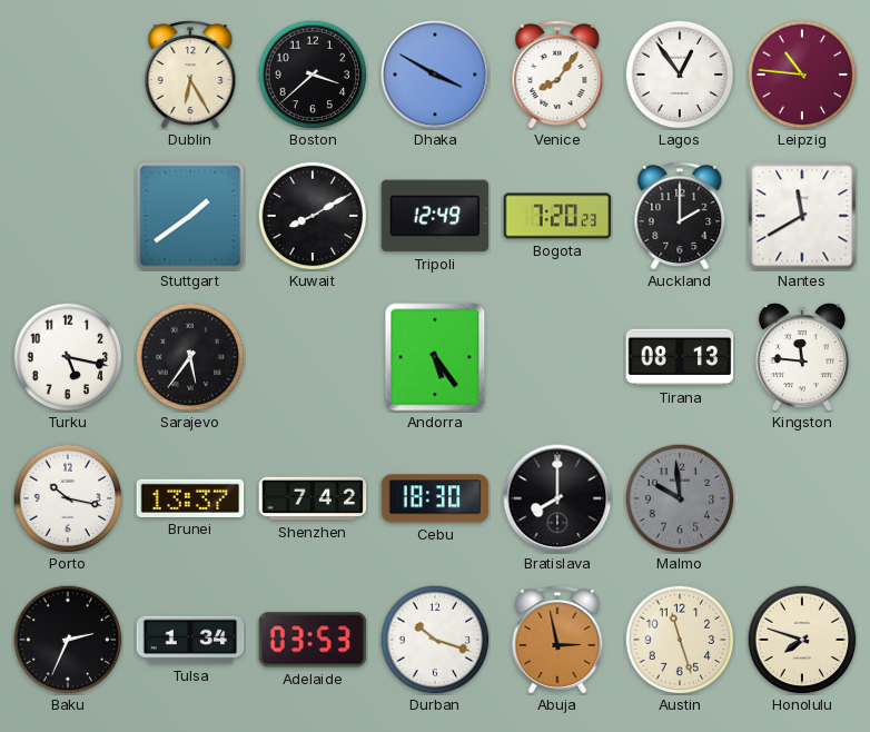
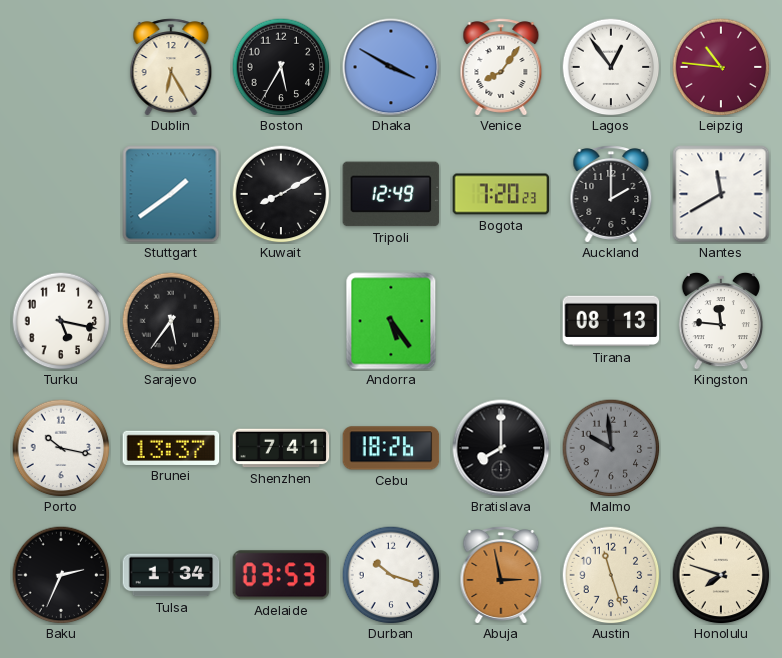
Boston: 3:38 -> 5:35
Shenzhen: 7:42 -> 7:41
Cebu: 18:30 -> 18:26
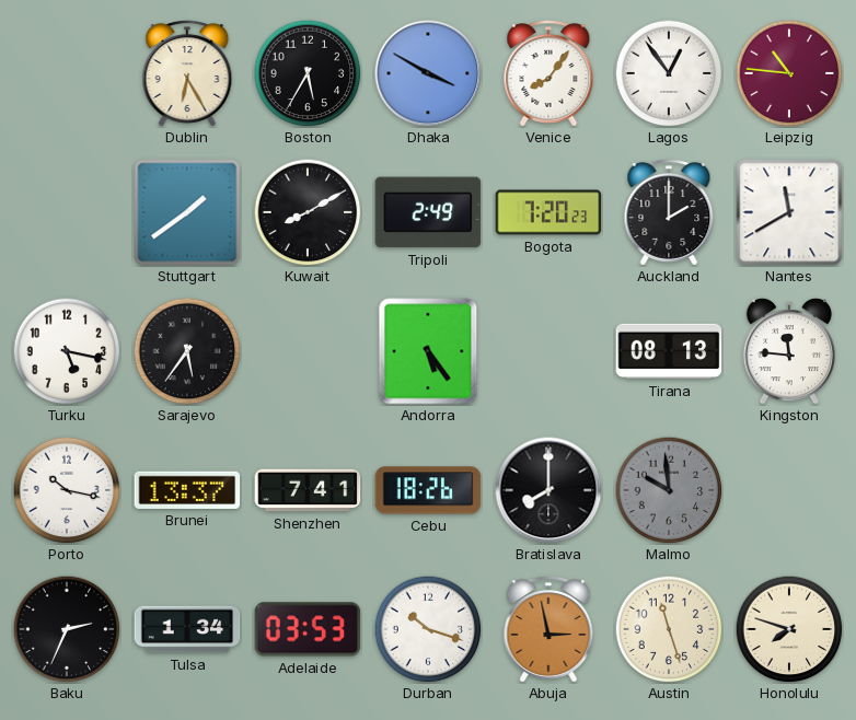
Tripoli: 12:49 -> 2:49
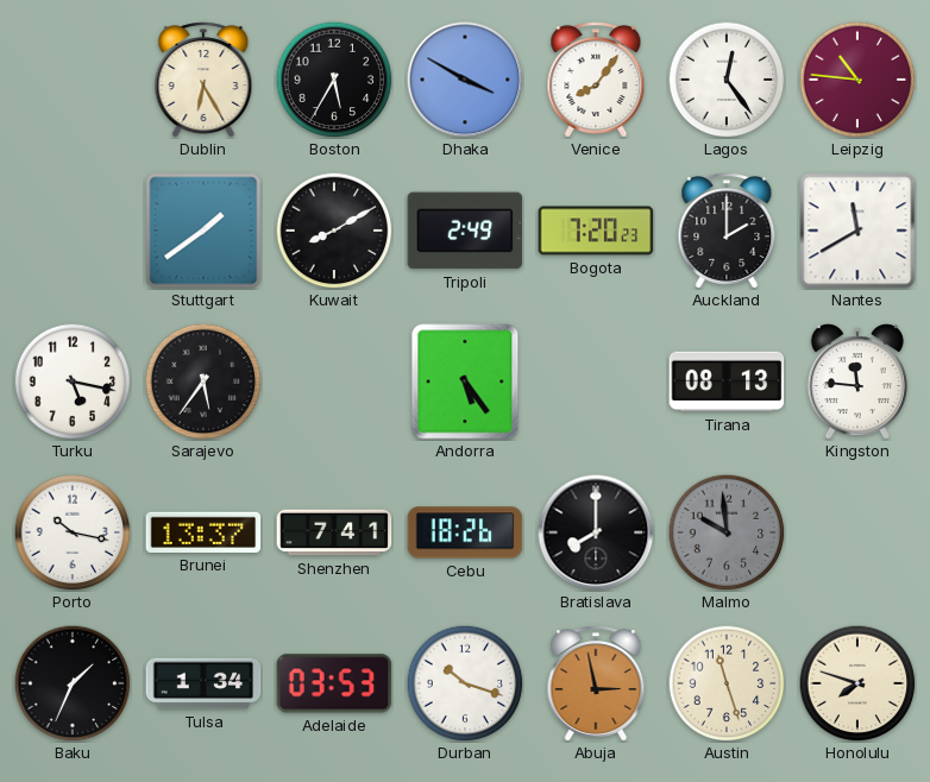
Lagos: 12:54 -> 12:24
Baku: 2:34 -> 1:34
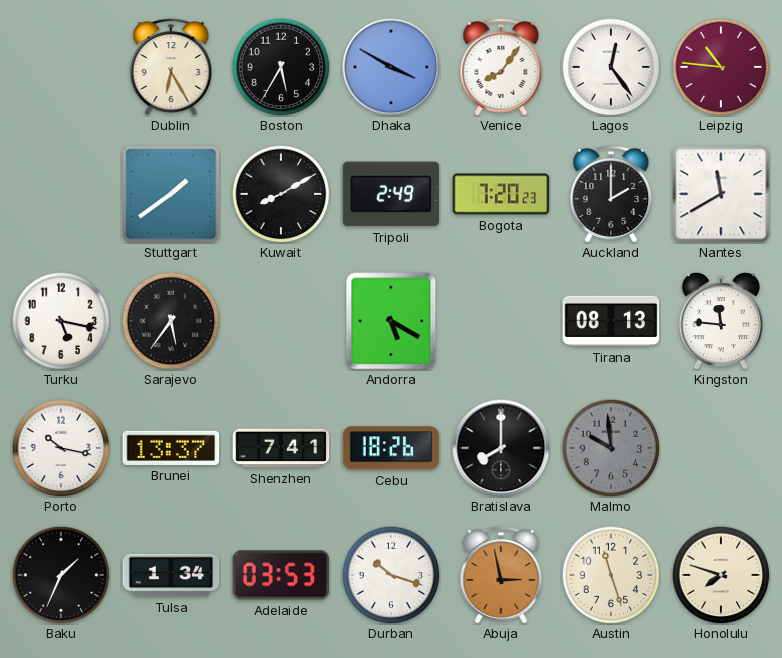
Andorra: 5:24 -> 5:20
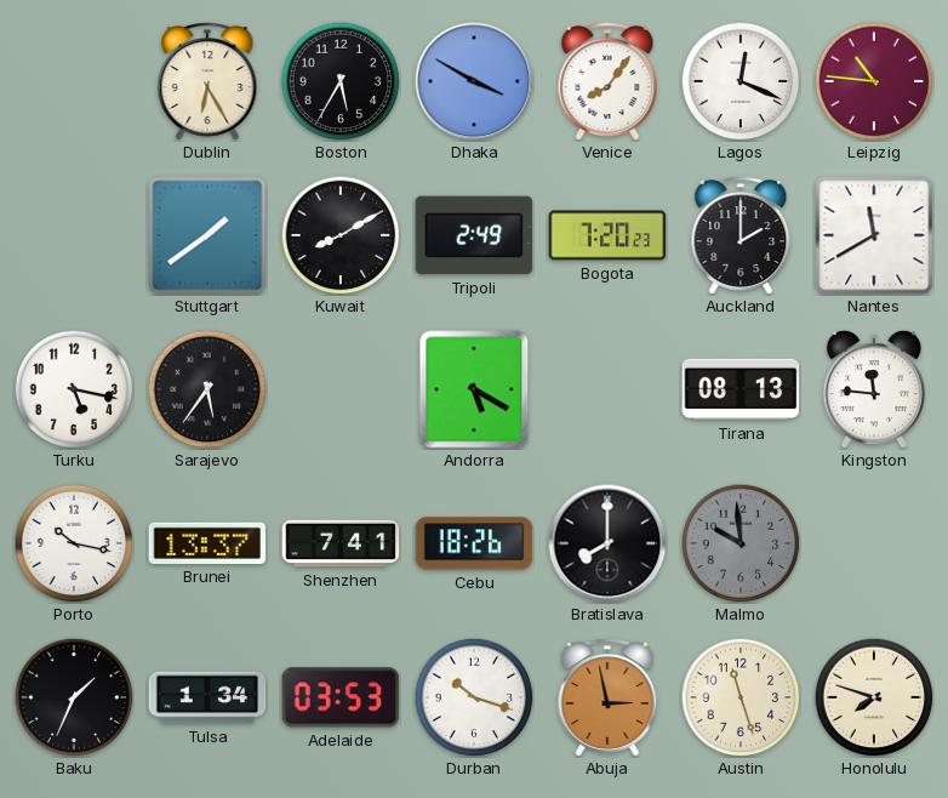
Lagos: 12:24 -> 12:19
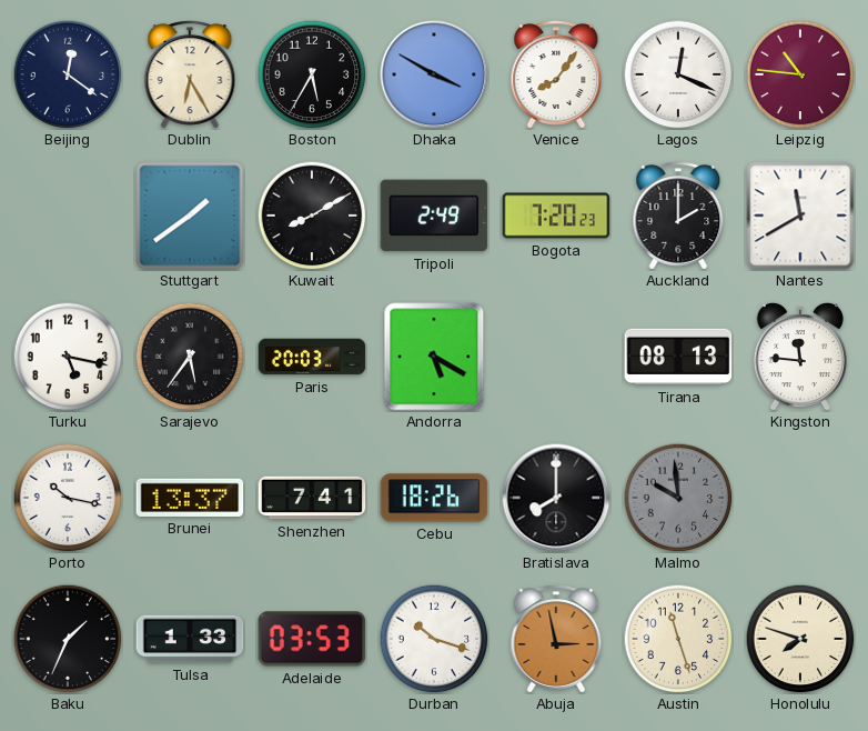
Beijing: none -> 12:21
Paris: none -> 20:03
Tulsa: 1:34 -> 1:33
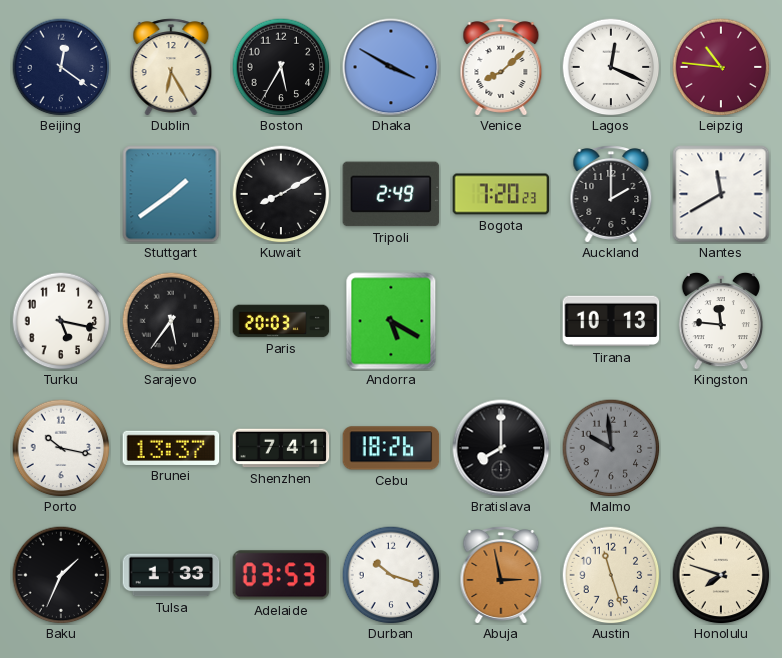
Venice: 8:06 -> 8:08
Tirana: 08:13 -> 10:13
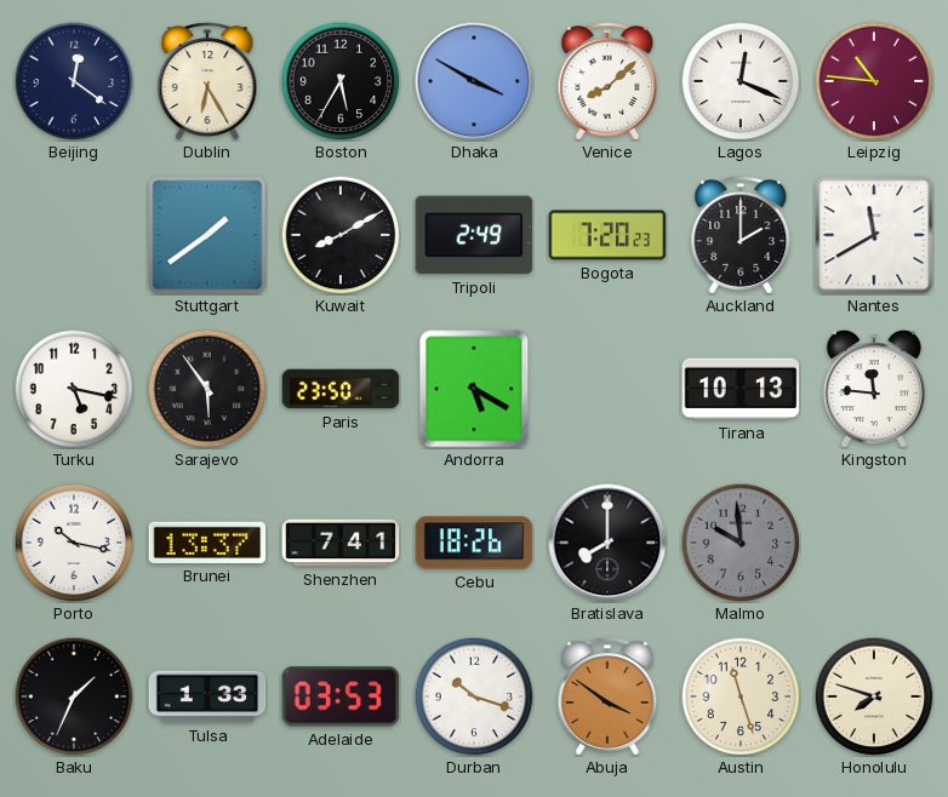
Sarajevo: 5:36 -> 5:54
Paris: 20:03 -> 23:50
Abuja: 2:58 -> 3:51
